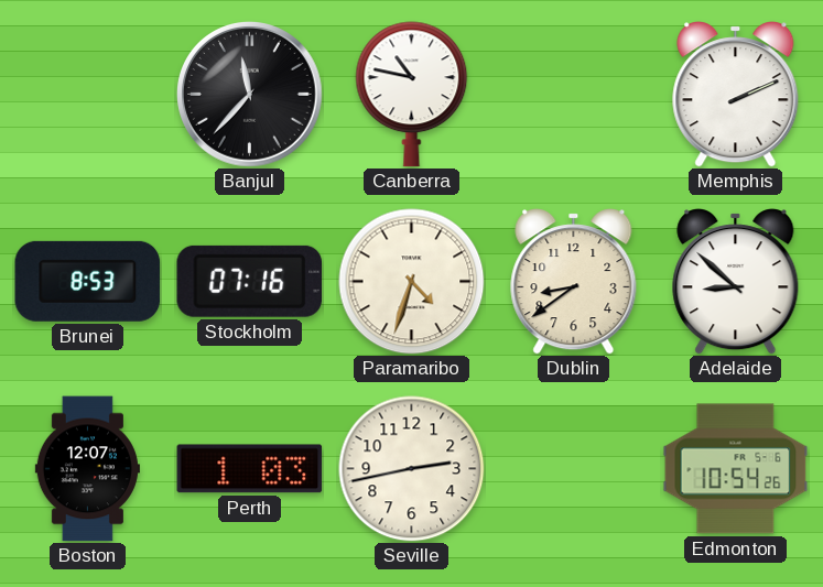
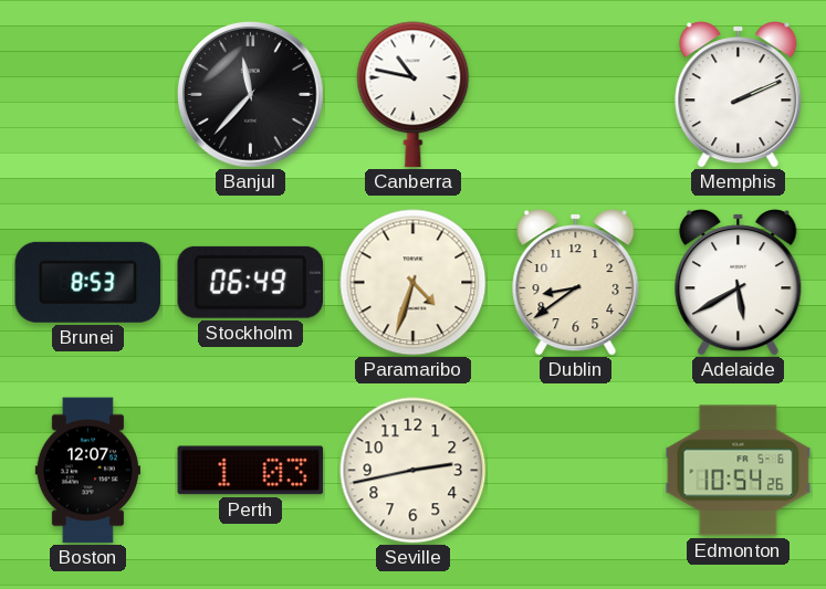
Stockholm: 07:16 -> 06:49
Adelaide: 8:52 -> 5:40
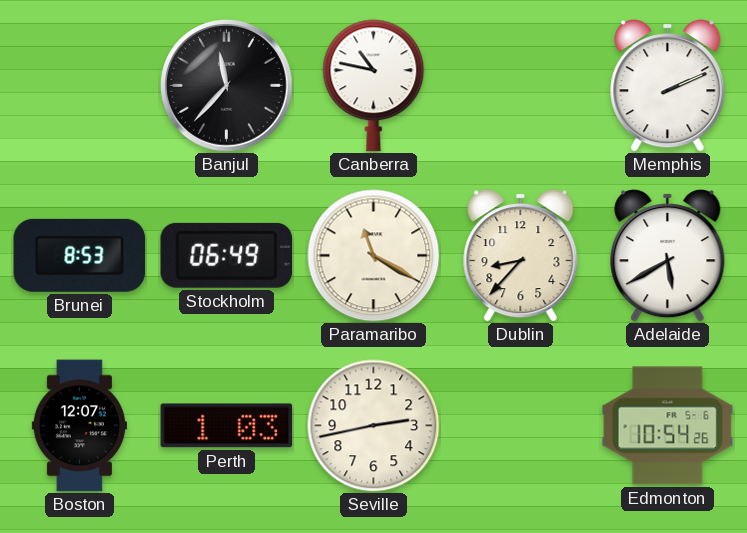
Paramaribo: 4:33 -> 11:20
Dublin: 8:39 -> 8:37
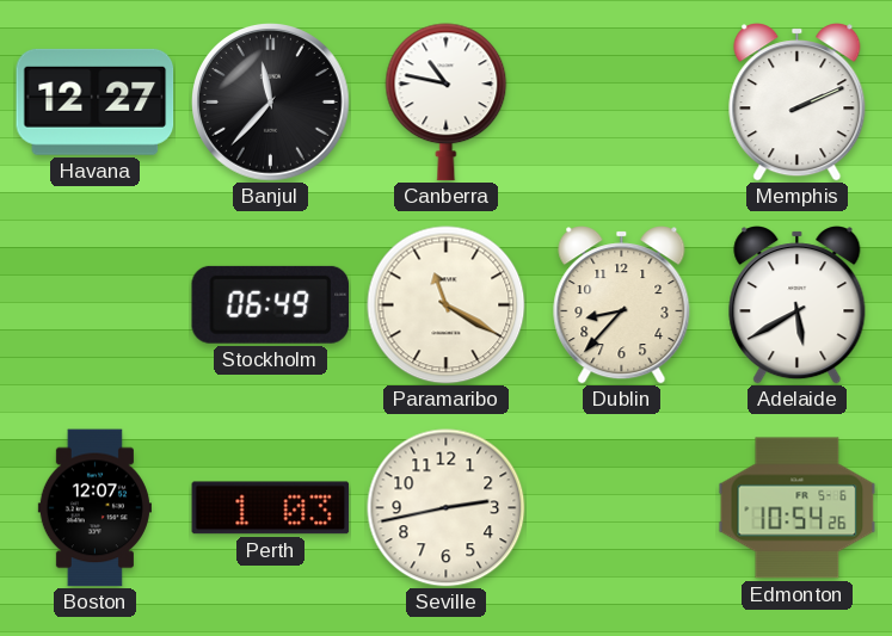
Havana: none -> 12:27
Brunei: 8:53 -> none
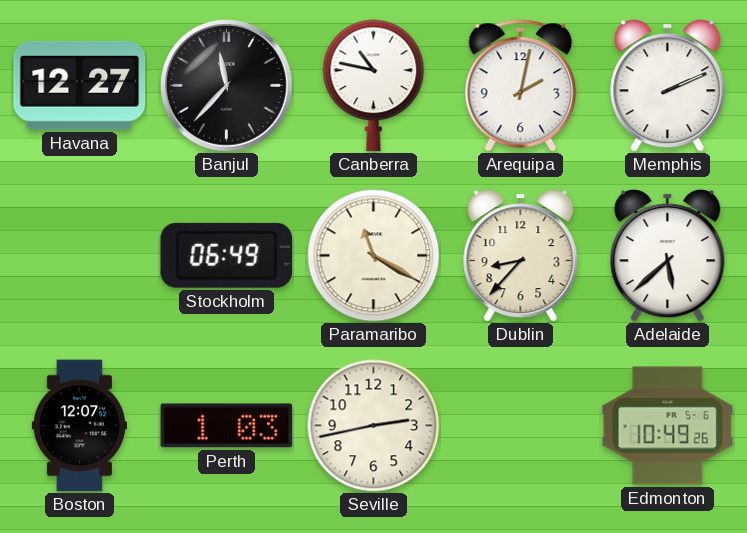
Arequipa: none -> 2:02
Adelaide: 5:40 -> 5:38
Edmonton: 10:54 -> 10:49
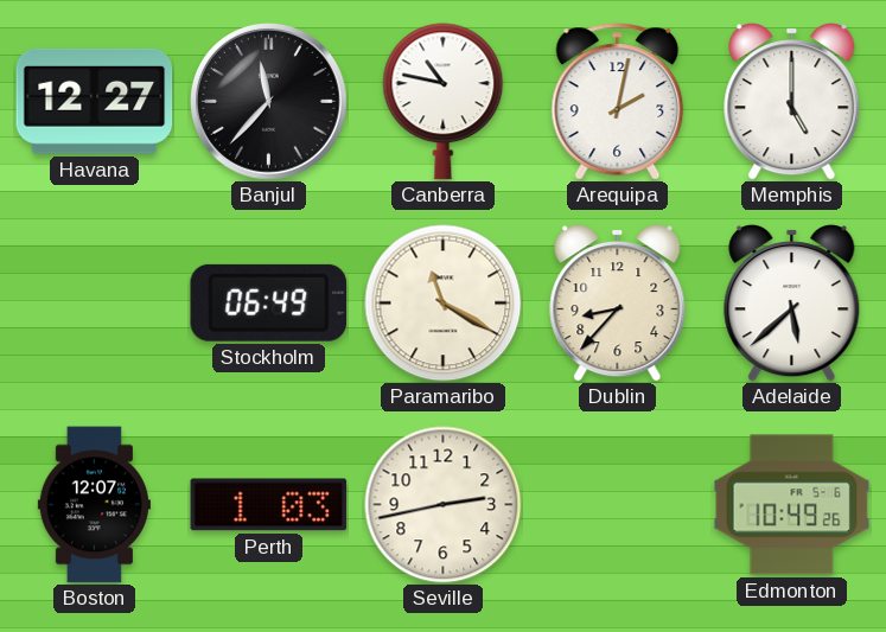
Memphis: 2:11 -> 5:00
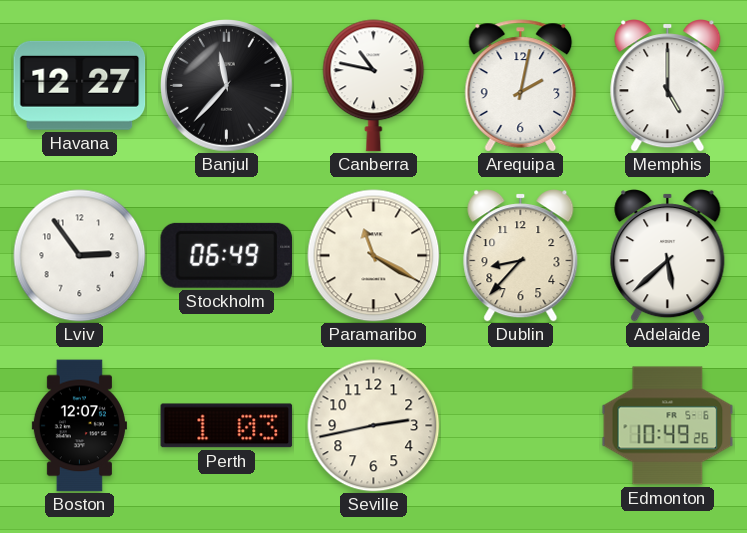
Lviv: none -> 2:54
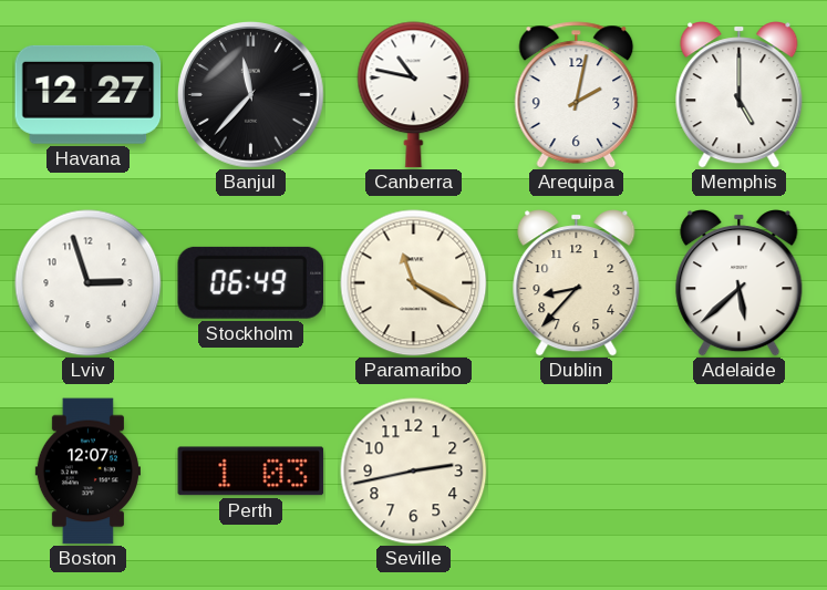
Lviv: 2:54 -> 2:57
Edmonton: 10:49 -> none
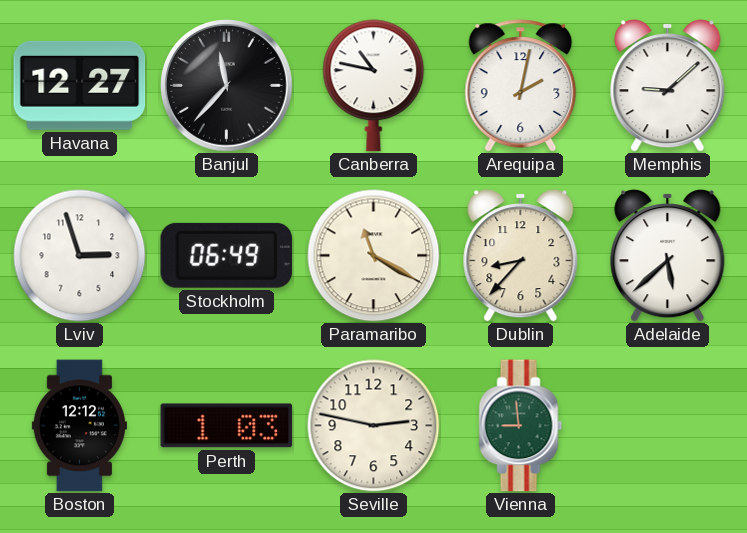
Memphis: 5:00 -> 9:08
Boston: 12:07 -> 12:12
Seville: 2:43 -> 2:47
Vienna: none -> 8:59
